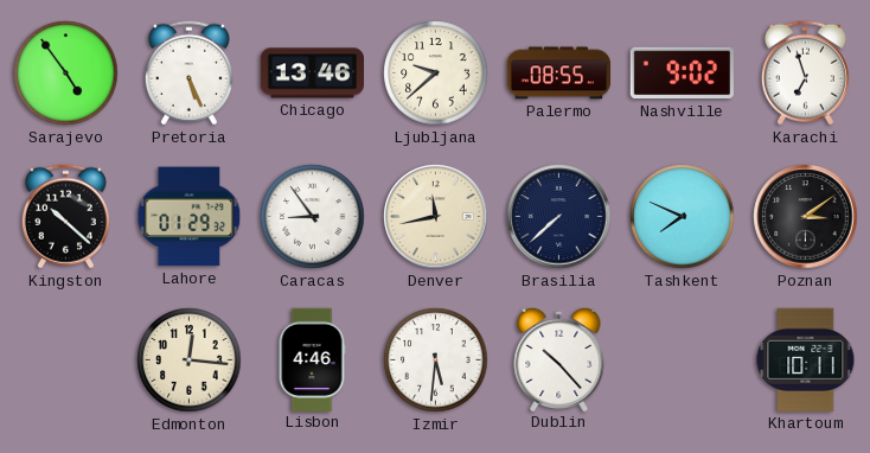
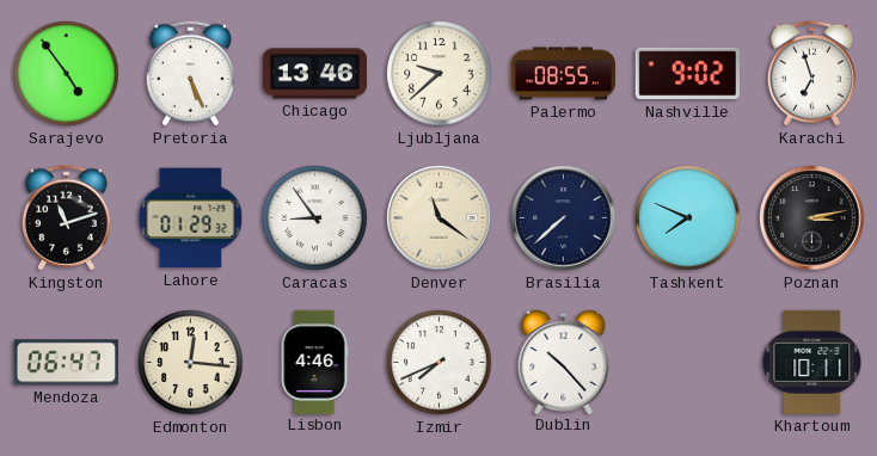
Kingston: 10:22 -> 11:12
Denver: 11:43 -> 11:21
Poznan: 3:09 -> 3:13
Mendoza: none -> 06:47
Izmir: 5:31 -> 7:41
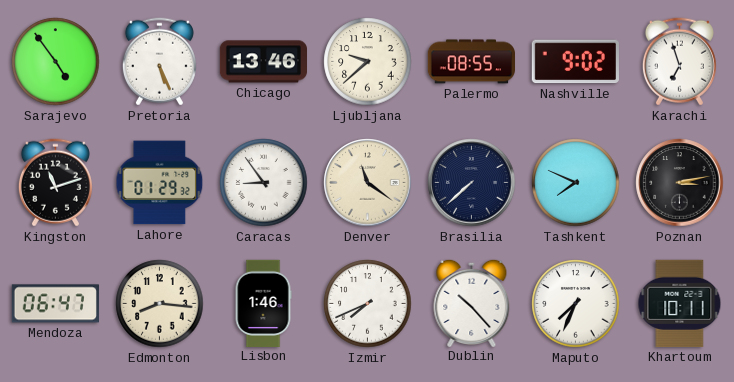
Edmonton: 12:16 -> 8:16
Lisbon: 4:46 -> 1:46
Maputo: none -> 7:34
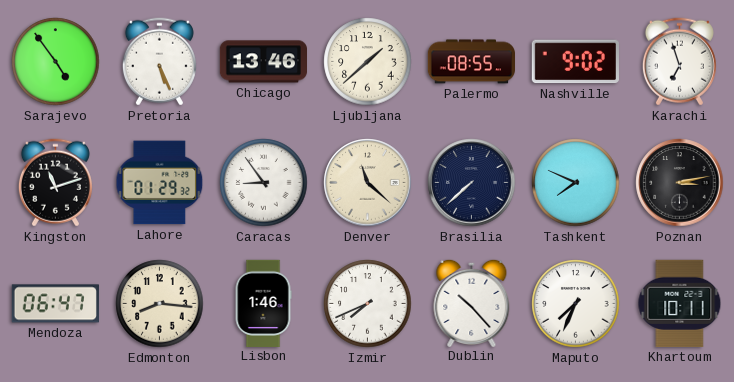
Ljubljana: 9:38 -> 1:38
Denver: 11:21 -> 11:22
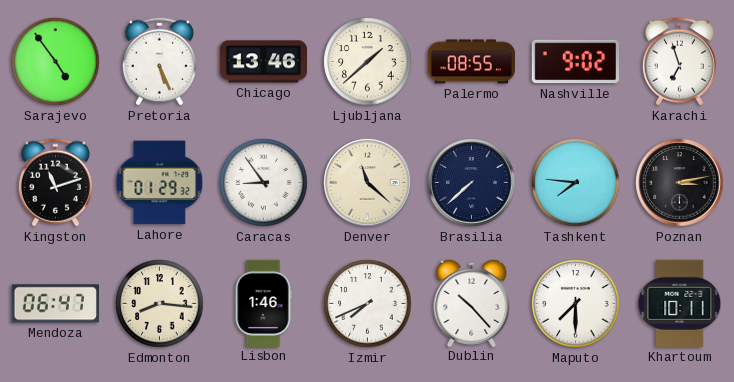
Tashkent: 7:49 -> 7:46
Maputo: 7:34 -> 7:30
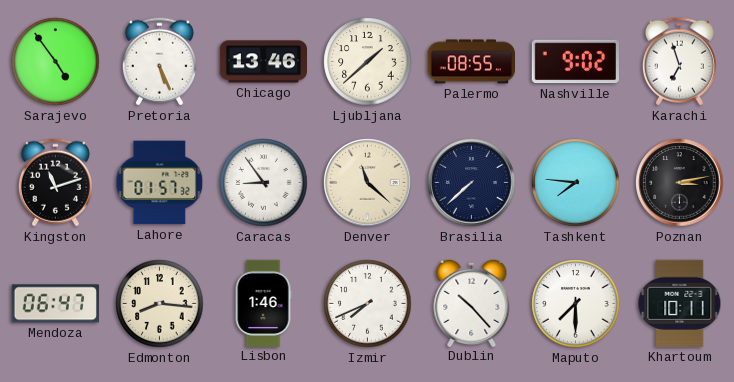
Lahore: 01:29 -> 01:57
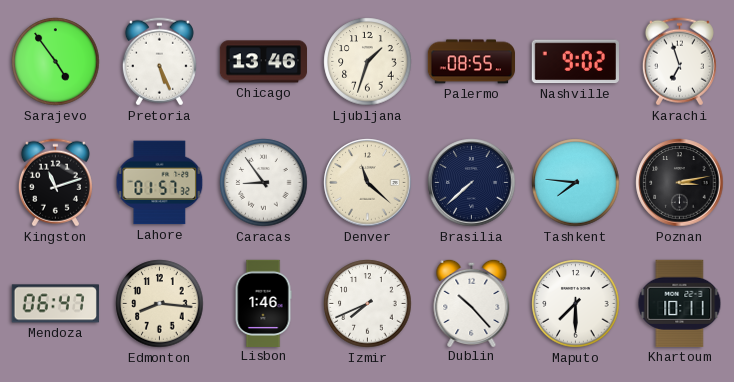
Ljubljana: 1:38 -> 1:33
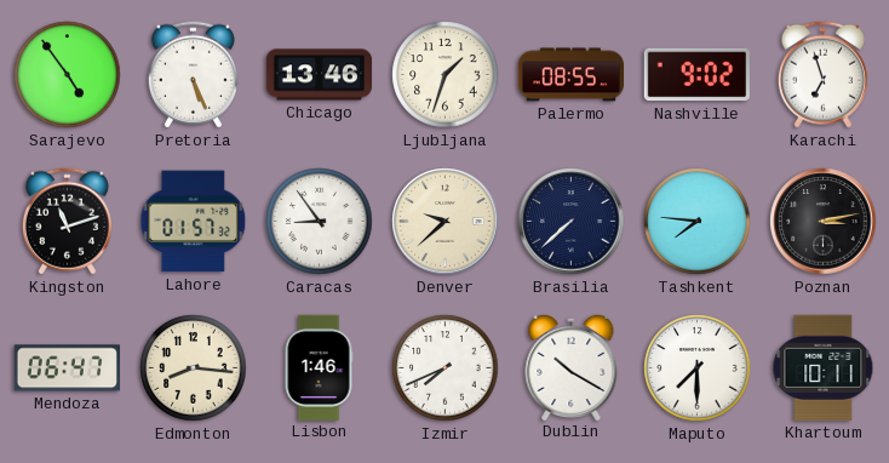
Denver: 11:22 -> 9:38
Dublin: 10:23 -> 10:20
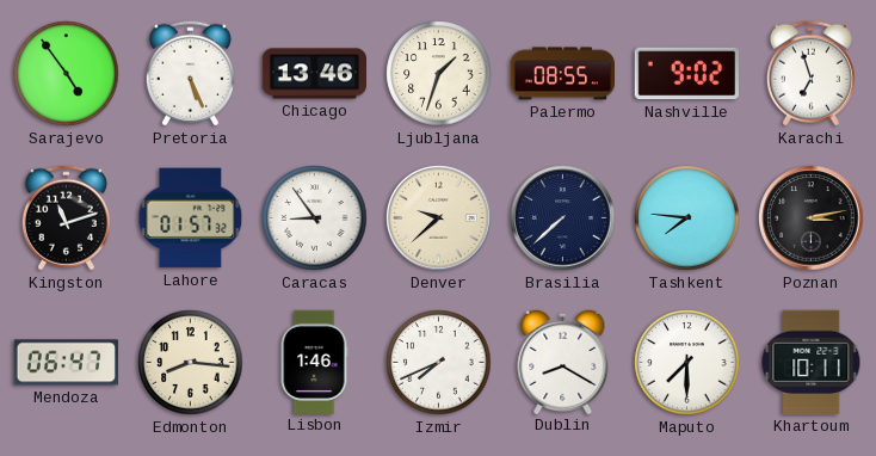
Dublin: 10:20 -> 8:20
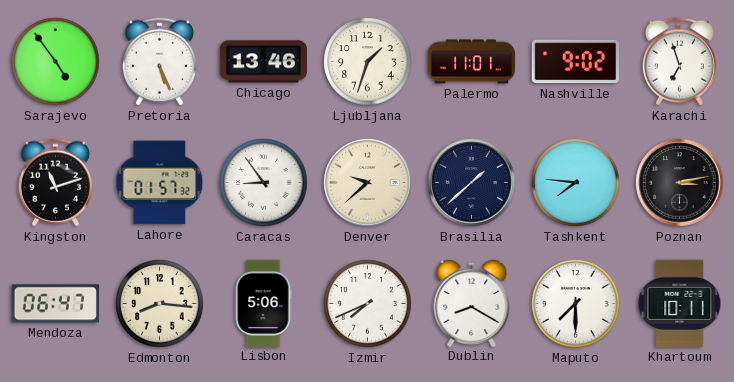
Palermo: 08:55 -> 11:01
Brasilia: 7:38 -> 1:38
Lisbon: 1:46 -> 5:06
